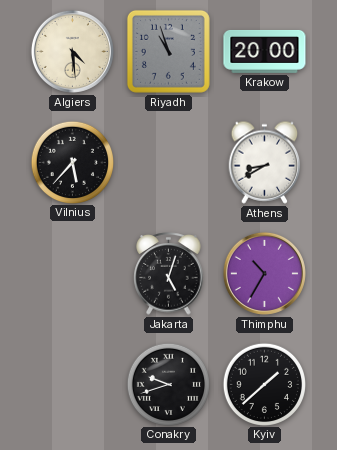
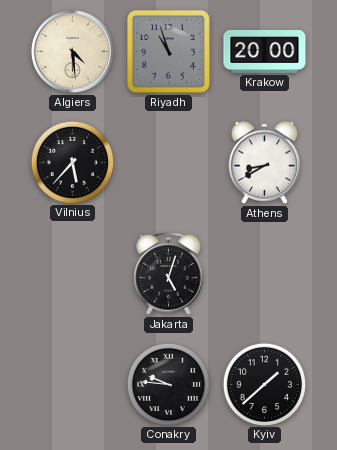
Thimphu: 10:35 -> none
Conakry: 9:42 -> 9:46
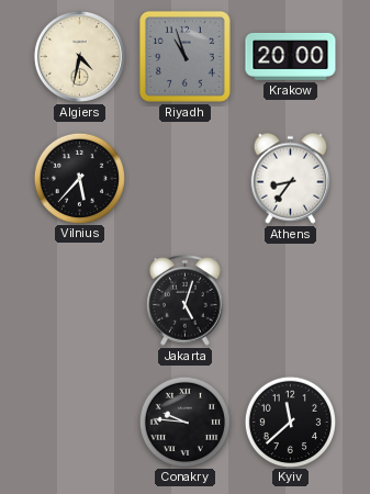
Algiers: 4:29 -> 4:32
Athens: 8:40 -> 8:36
Kyiv: 1:38 -> 11:38
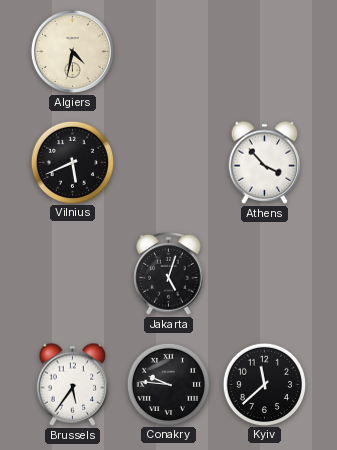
Riyadh: 10:57 -> none
Krakow: 20:00 -> none
Vilnius: 5:37 -> 5:41
Athens: 8:36 -> 3:53
Brussels: none -> 5:36
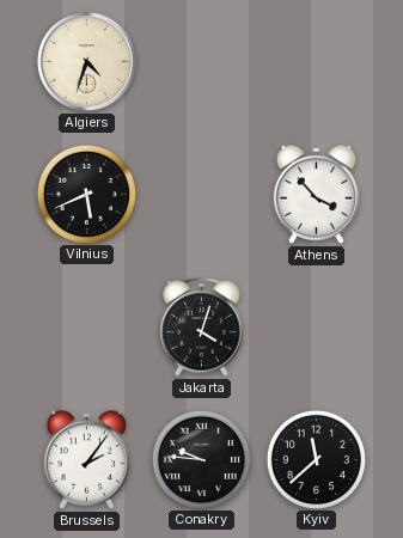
Algiers: 4:32 -> 4:33
Jakarta: 5:03 -> 4:03
Brussels: 5:36 -> 2:06
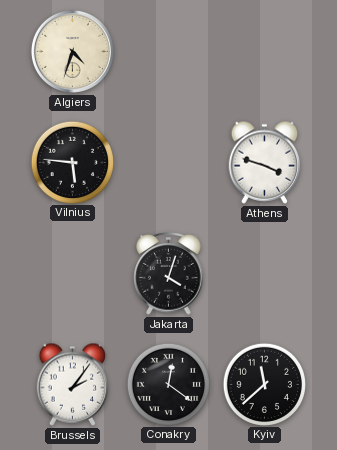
Vilnius: 5:41 -> 5:46
Athens: 3:53 -> 3:48
Conakry: 9:46 -> 12:21
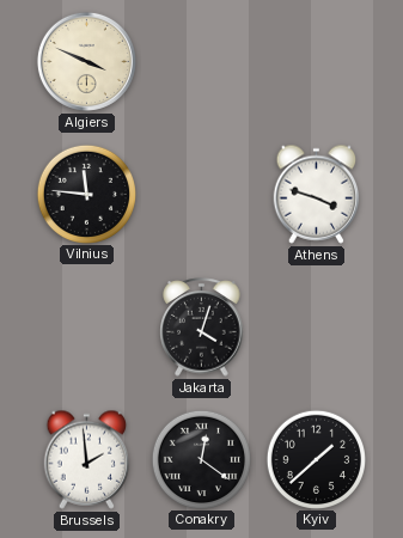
Algiers: 4:33 -> 3:49
Vilnius: 5:46 -> 11:46
Brussels: 2:06 -> 1:59
Kyiv: 11:38 -> 1:38
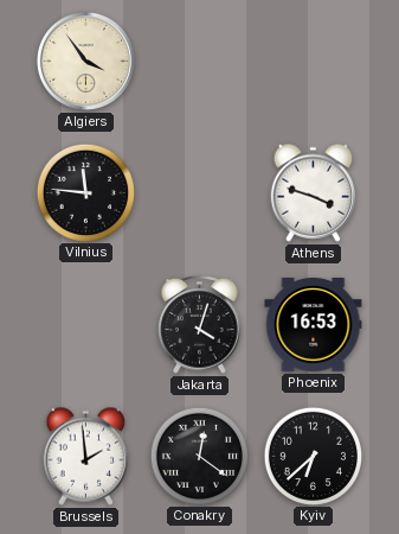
Algiers: 3:49 -> 3:54
Phoenix: none -> 16:53
Kyiv: 1:38 -> 6:38
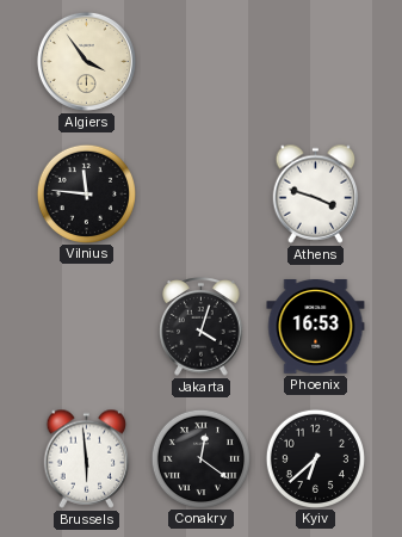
Brussels: 1:59 -> 5:59
